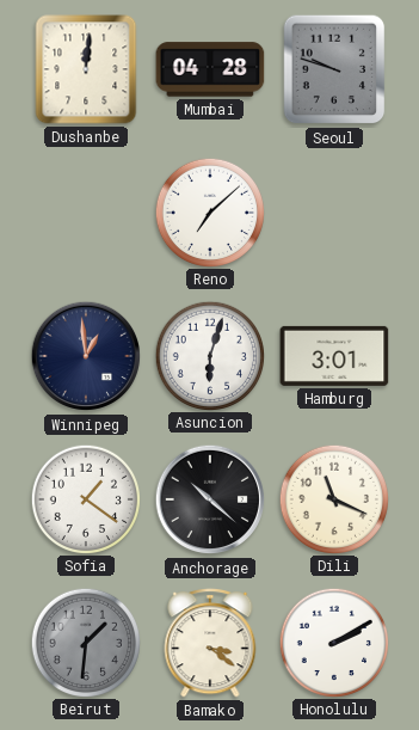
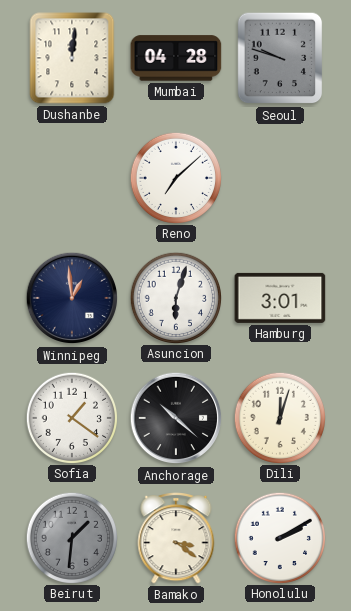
Dili: 11:19 -> 12:03
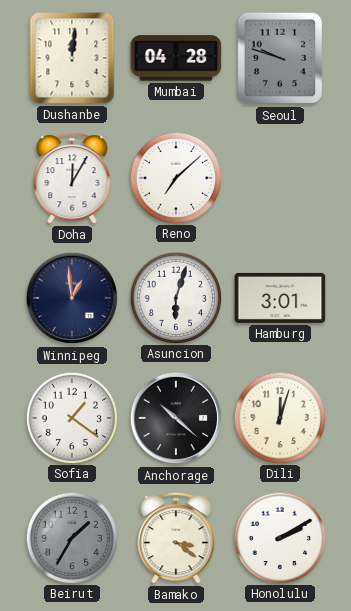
Doha: none -> 12:05
Beirut: 1:31 -> 1:35
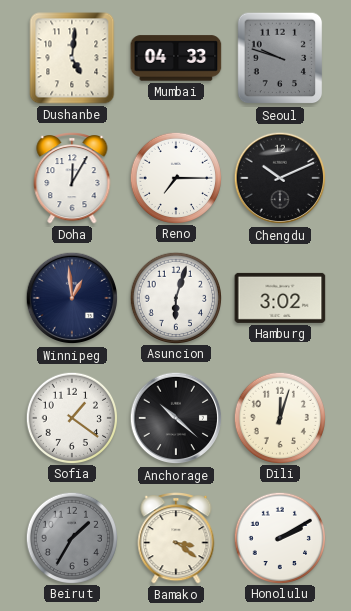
Dushanbe: 12:01 -> 5:01
Mumbai: 04:28 -> 04:33
Reno: 7:08 -> 7:15
Chengdu: none -> 10:11
Hamburg: 3:01 -> 3:02
